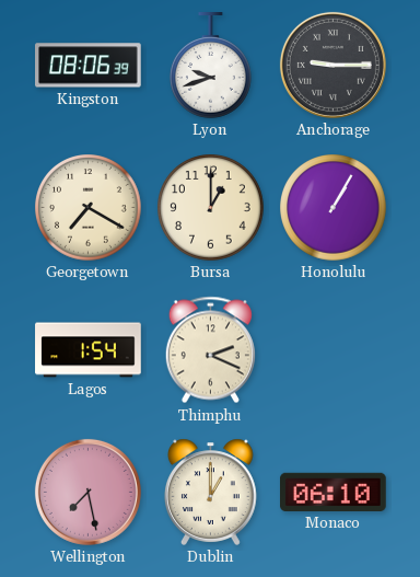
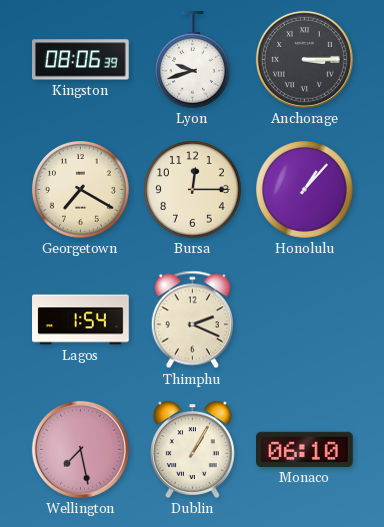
Anchorage: 9:15 -> 3:15
Bursa: 1:00 -> 12:15
Honolulu: 1:05 -> 1:07
Dublin: 1:00 -> 1:05
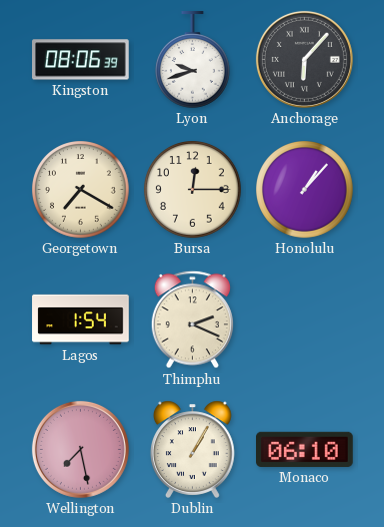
Anchorage: 3:15 -> 6:07
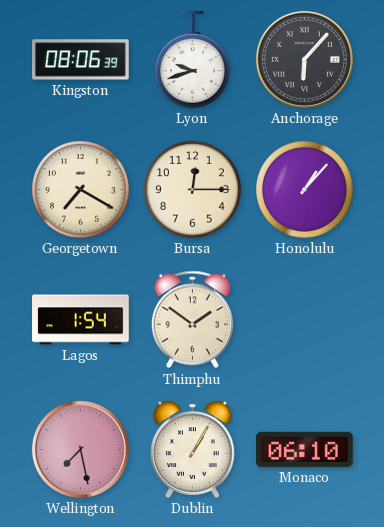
Thimphu: 2:19 -> 1:51
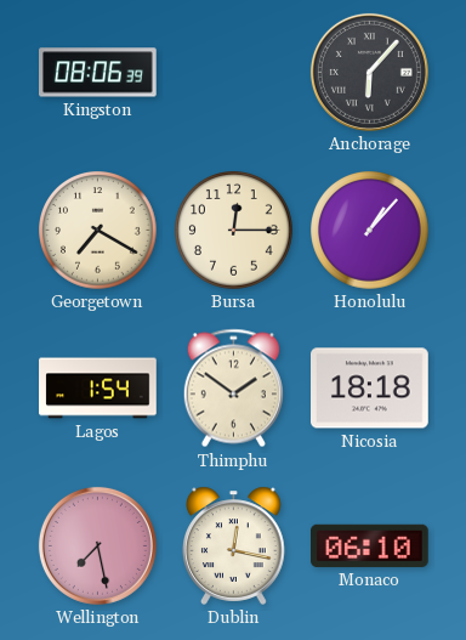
Lyon: 9:42 -> none
Nicosia: none -> 18:18
Dublin: 1:05 -> 12:17
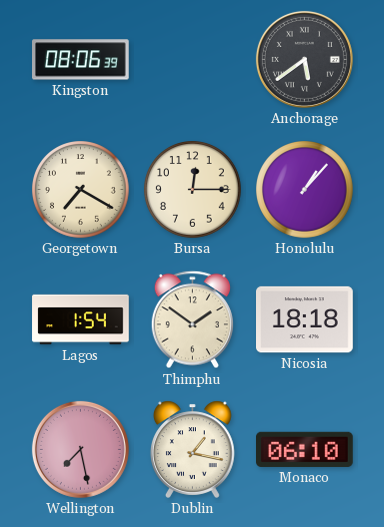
Anchorage: 6:07 -> 5:39
Dublin: 12:17 -> 1:17
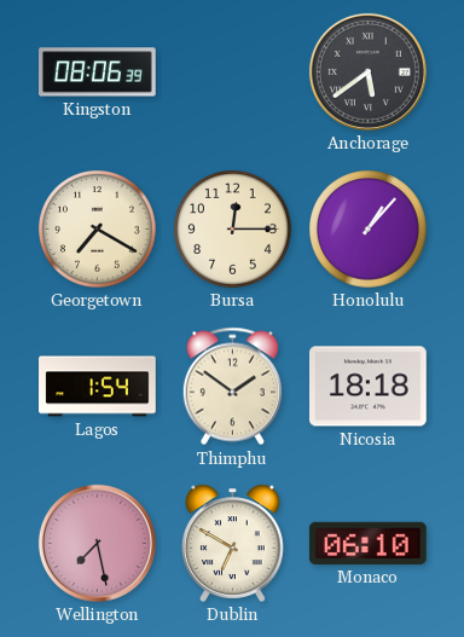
Dublin: 1:17 -> 6:50
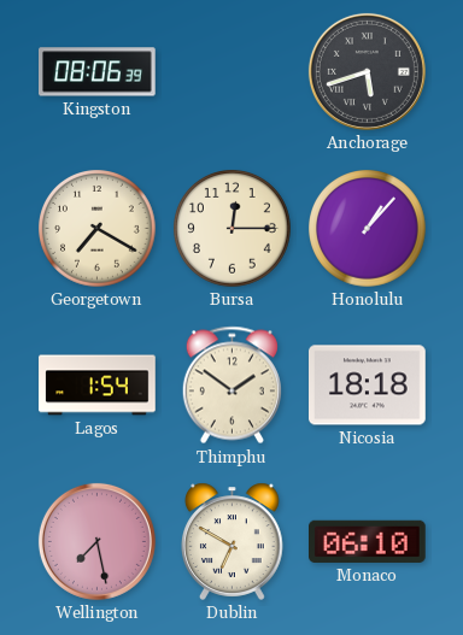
Anchorage: 5:39 -> 5:42
